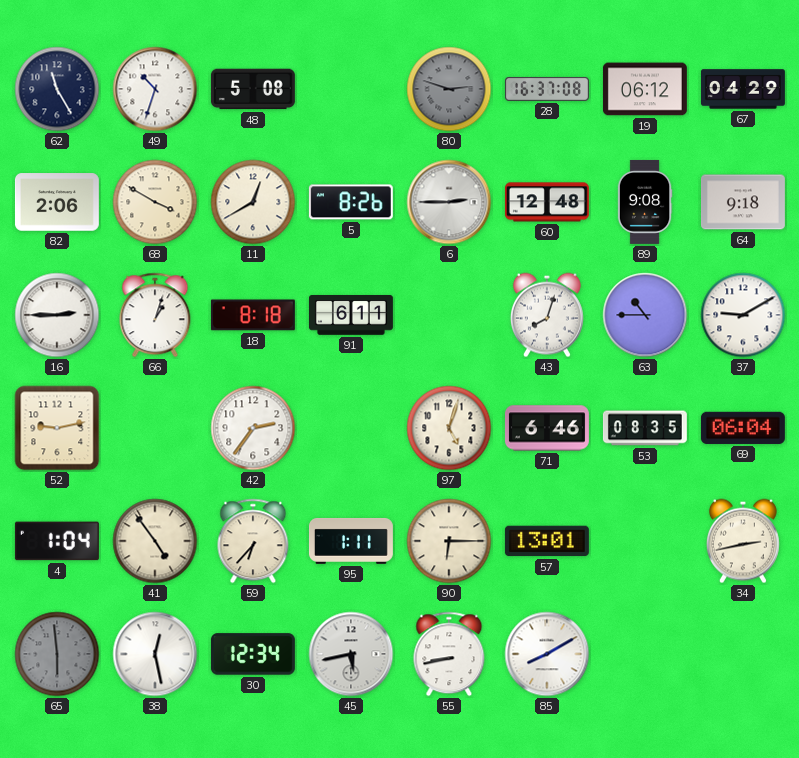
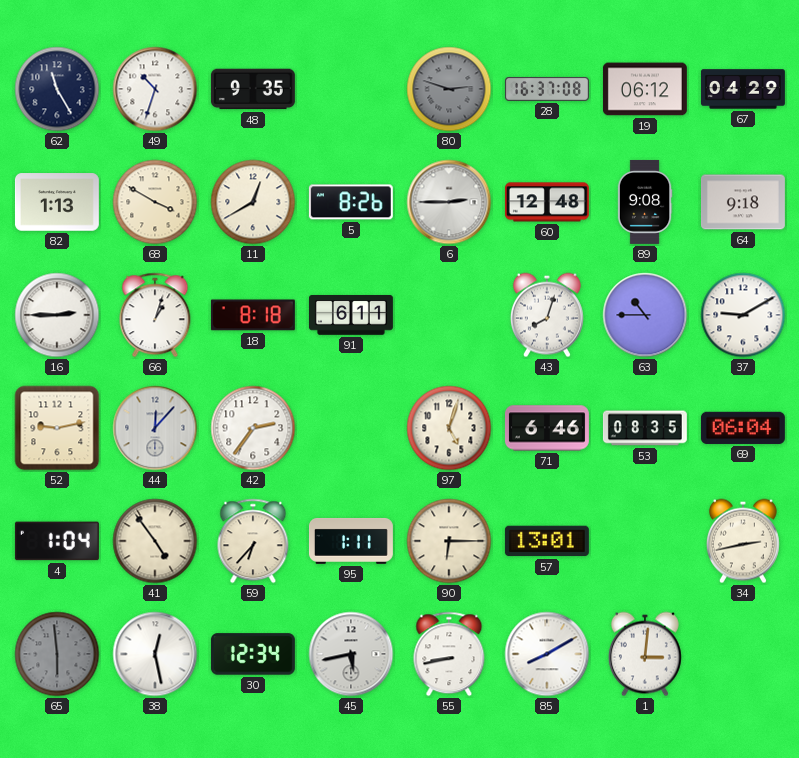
48: 5:08 -> 9:35
82: 2:06 -> 1:13
44: none -> 12:07
1: none -> 3:01
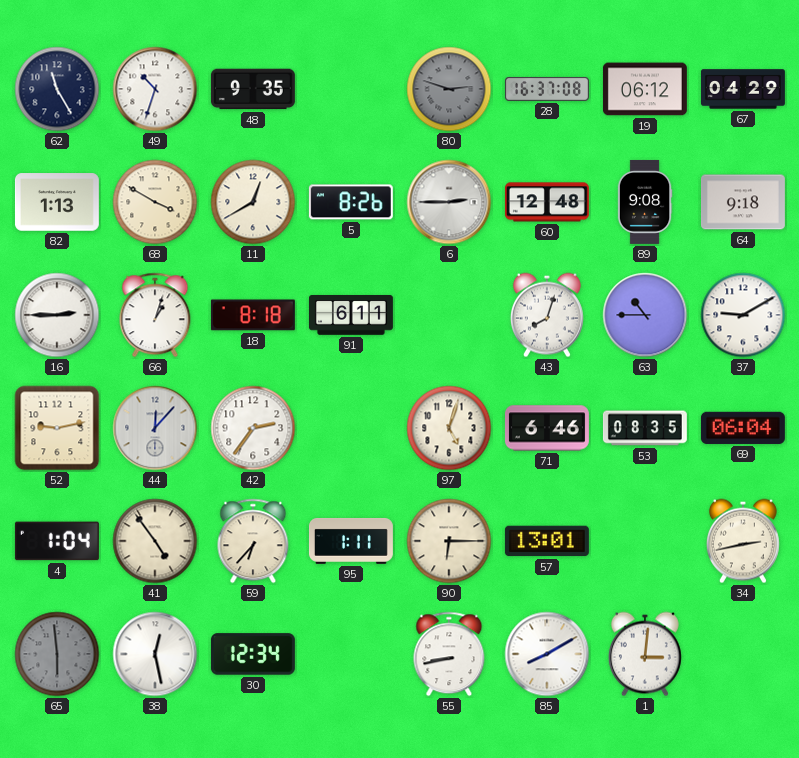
45: 5:43 -> none
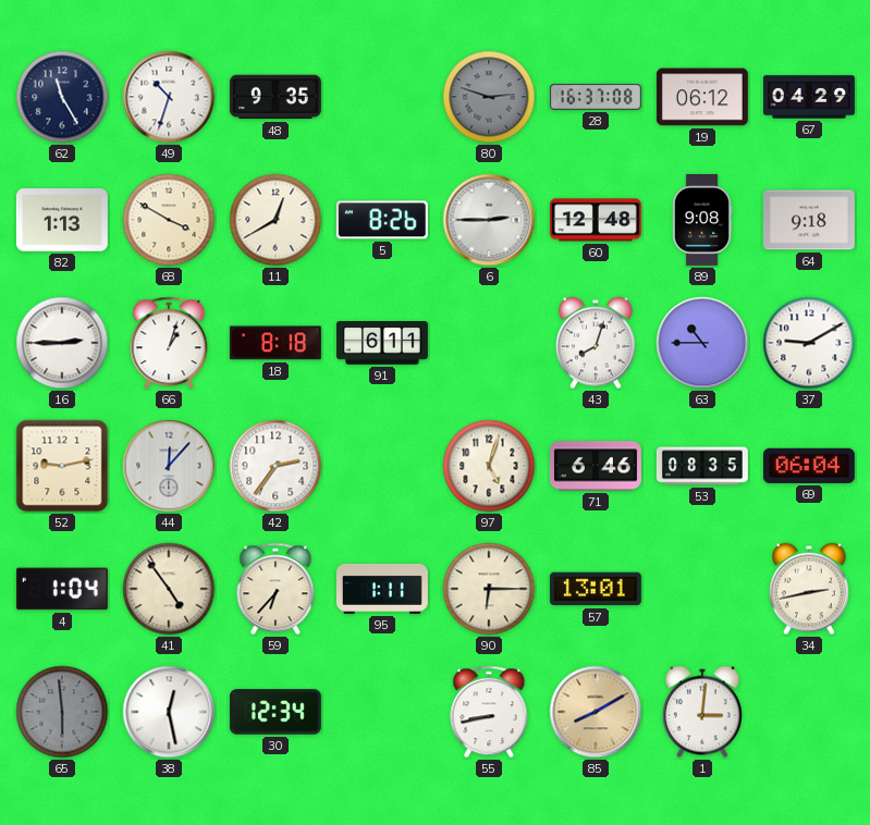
85 dial: white -> champagne
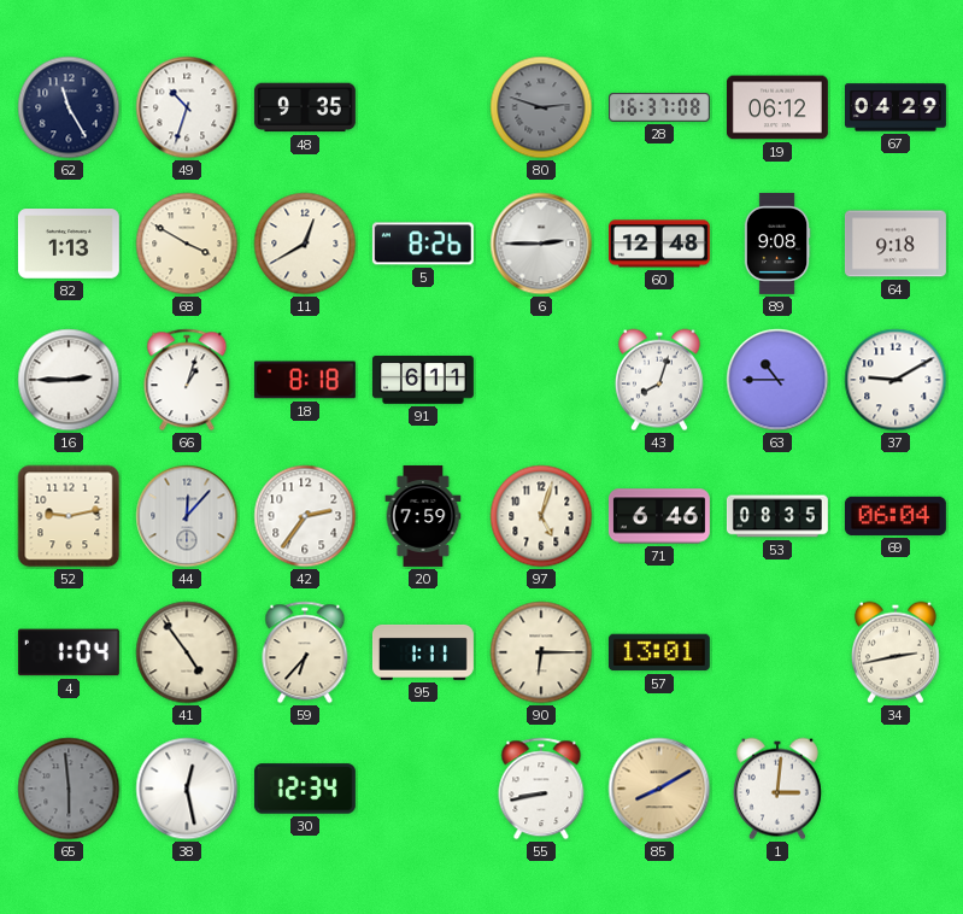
20: none -> 7:59
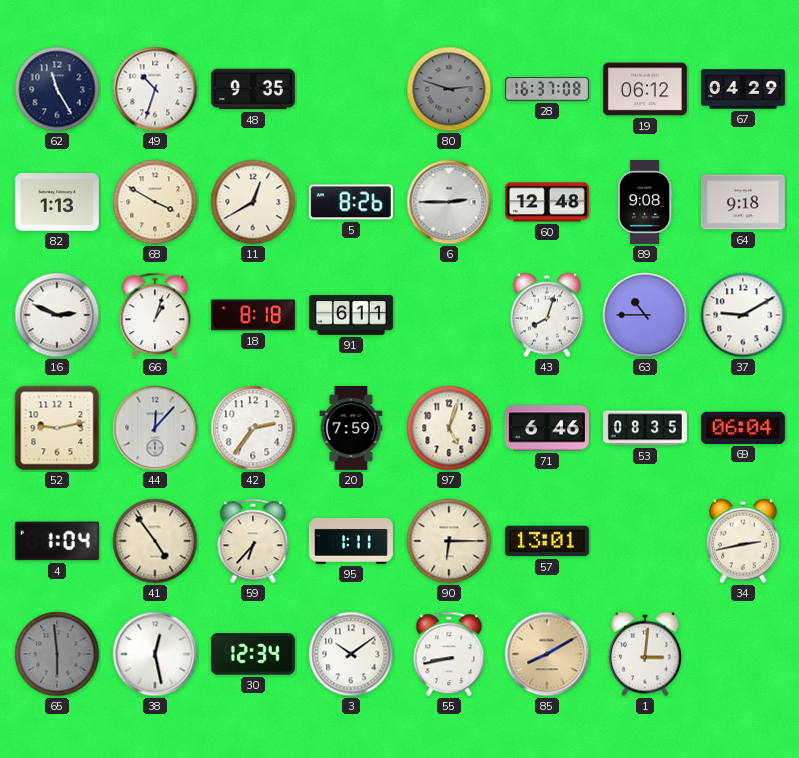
16: 2:45 -> 2:49
3: none -> 10:09
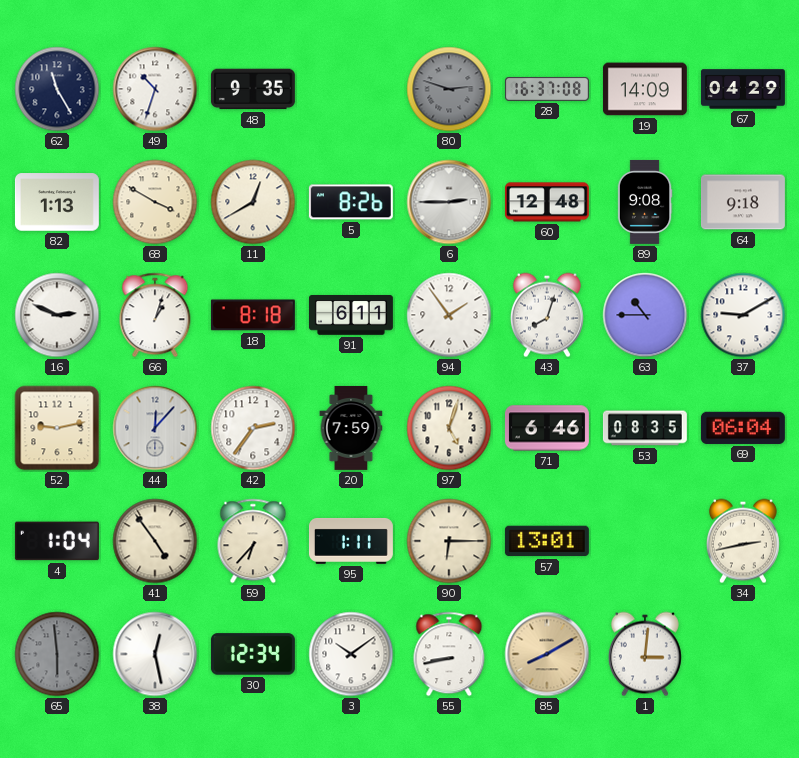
19: 06:12 -> 14:09
94: none -> 1:54
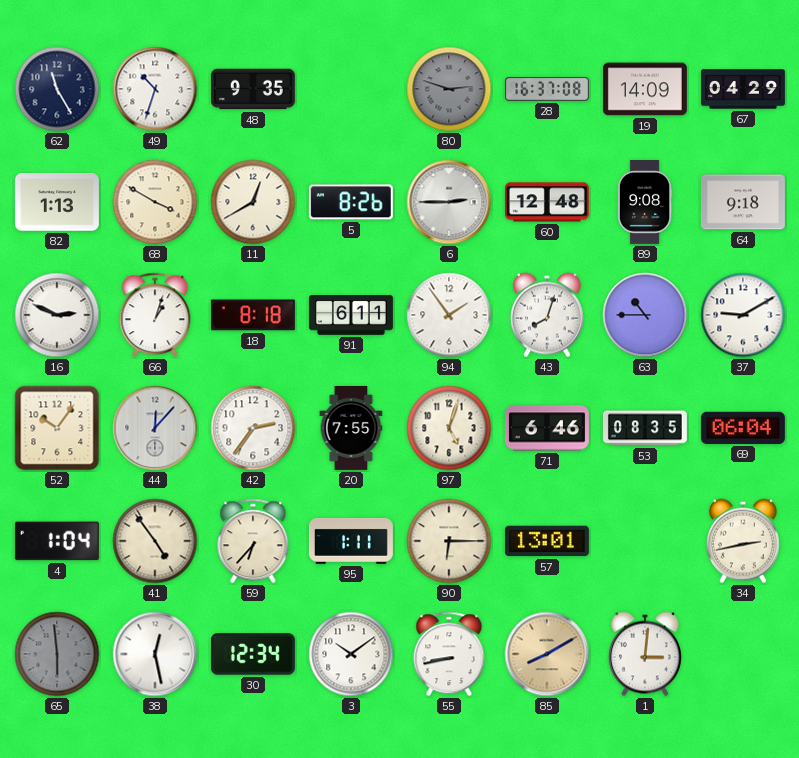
52: 9:13 -> 10:06
20: 7:59 -> 7:55
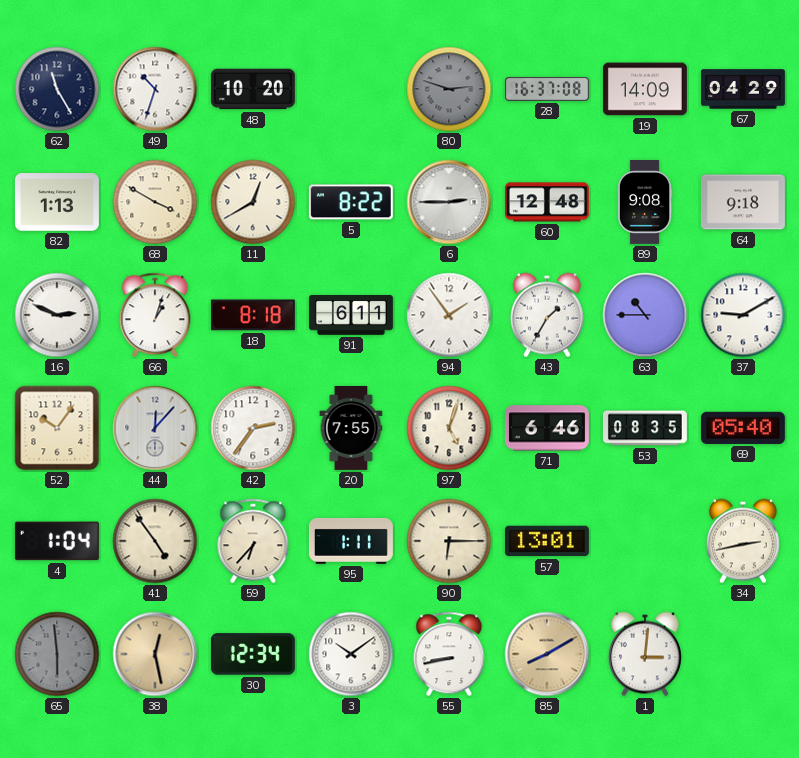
48: 9:35 -> 10:20
5: 8:26 -> 8:22
43: 8:03 -> 1:35
69: 06:04 -> 05:40
38 dial: white -> champagne
